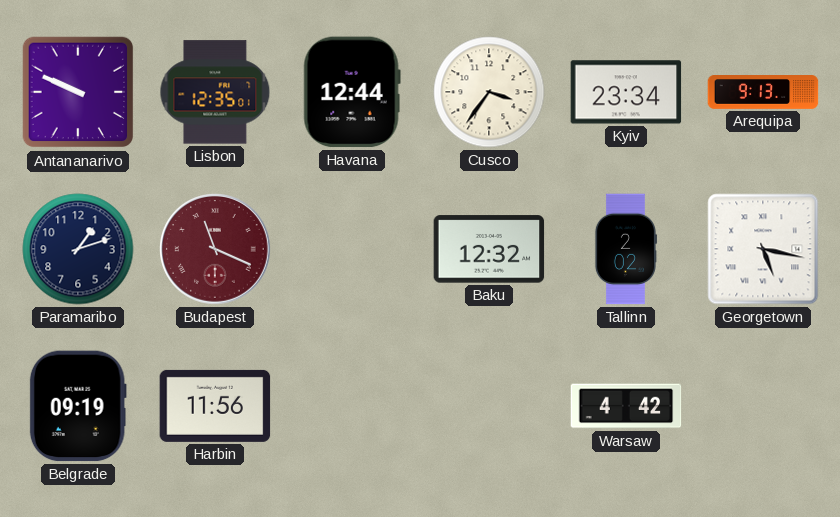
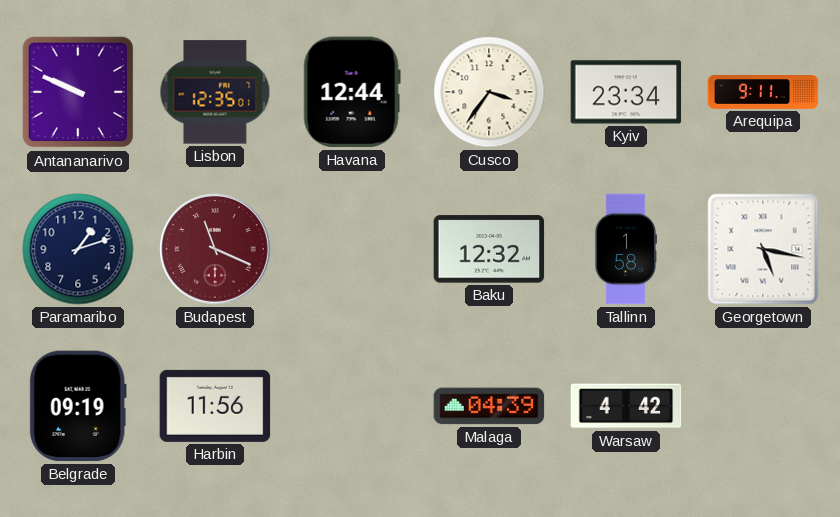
Arequipa: 9:13 -> 9:11
Tallinn: 2:02 -> 1:58
Malaga: none -> 04:39
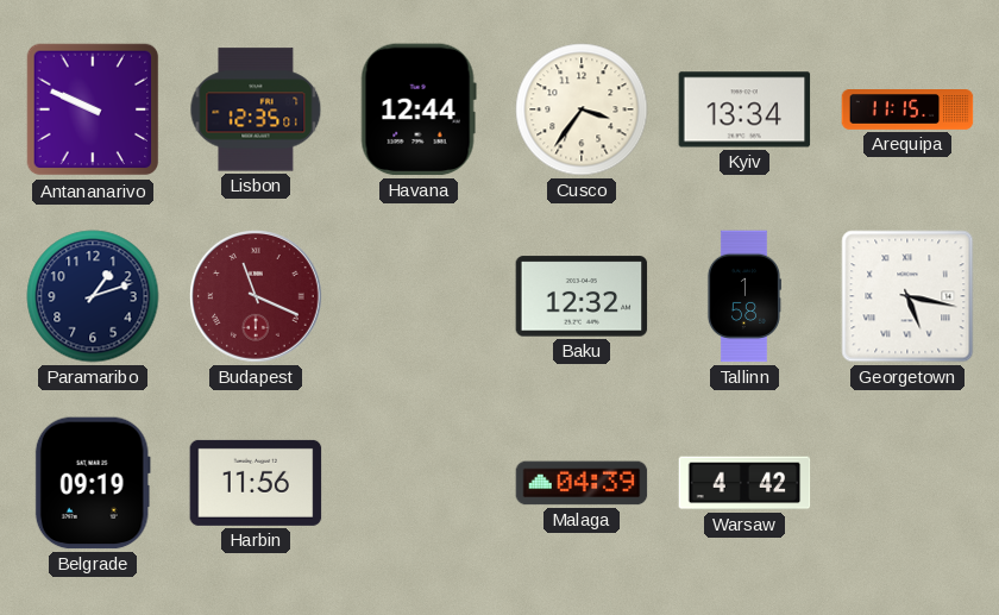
Kyiv: 23:34 -> 13:34
Arequipa: 9:11 -> 11:15
